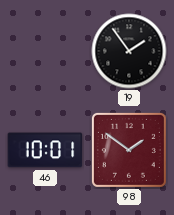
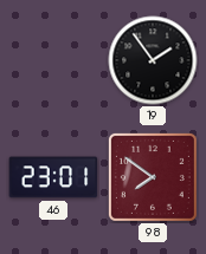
46: 10:01 -> 23:01
98: 1:51 -> 7:51
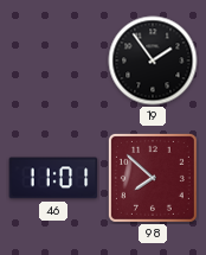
46: 23:01 -> 11:01
98: 7:51 -> 7:52
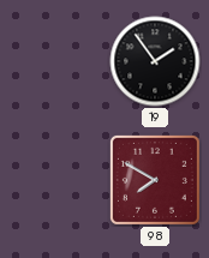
46: 11:01 -> none
98: 7:52 -> 7:50
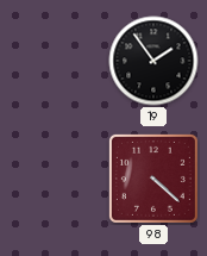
98: 7:50 -> 4:22
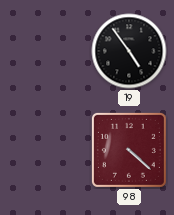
19: 1:54 -> 4:54
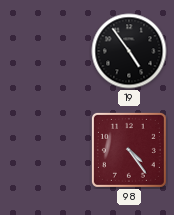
98: 4:22 -> 4:24
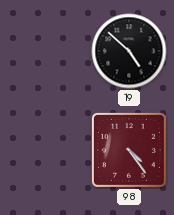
19: 4:54 -> 4:52
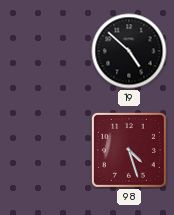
98: 4:24 -> 4:27
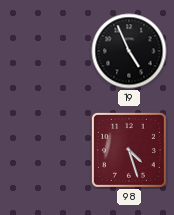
19: 4:52 -> 4:56
